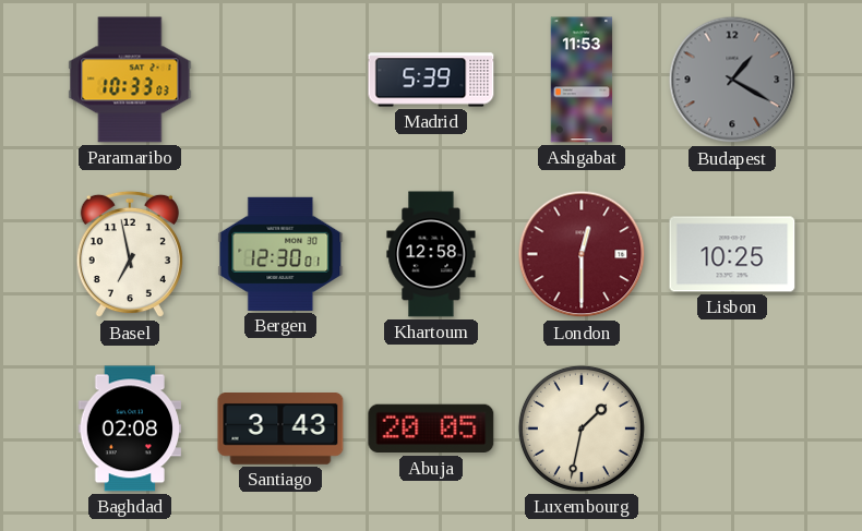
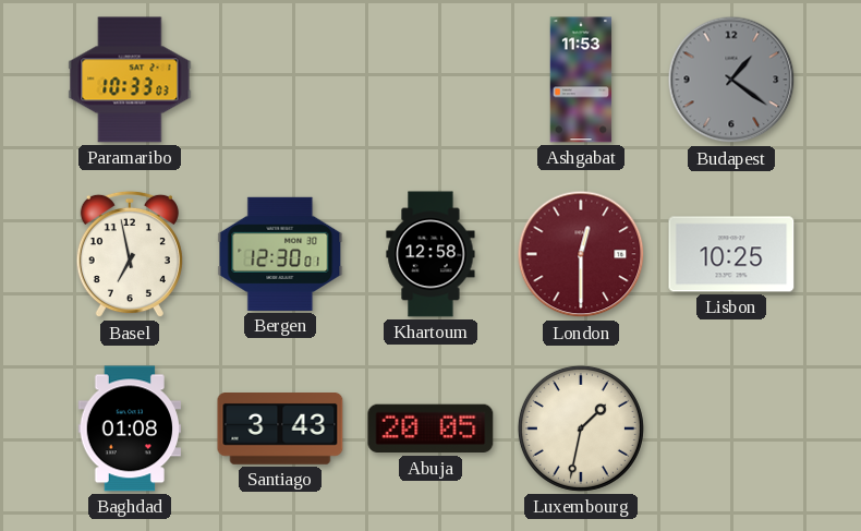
Madrid: 5:39 -> none
Budapest: 1:20 -> 1:21
Baghdad: 02:08 -> 01:08
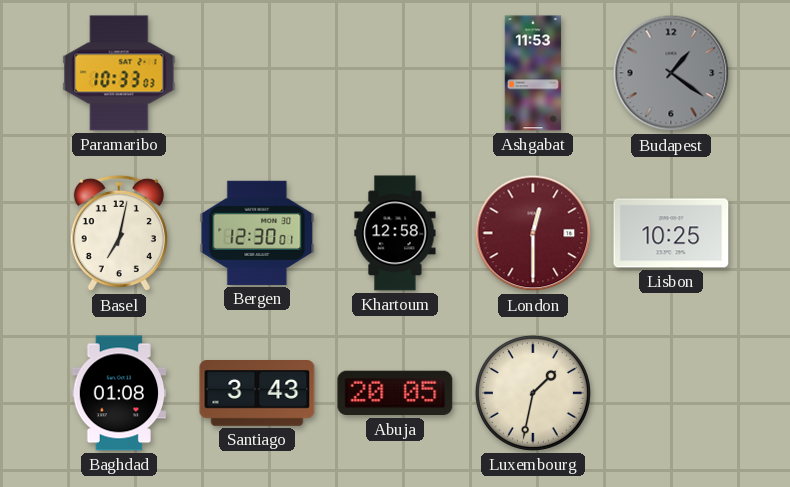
Basel: 6:58 -> 7:02
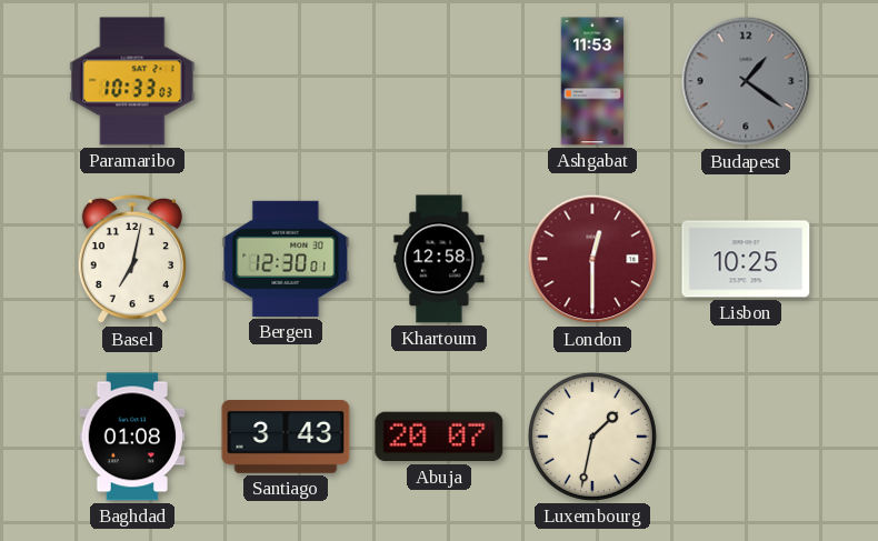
Abuja: 20:05 -> 20:07
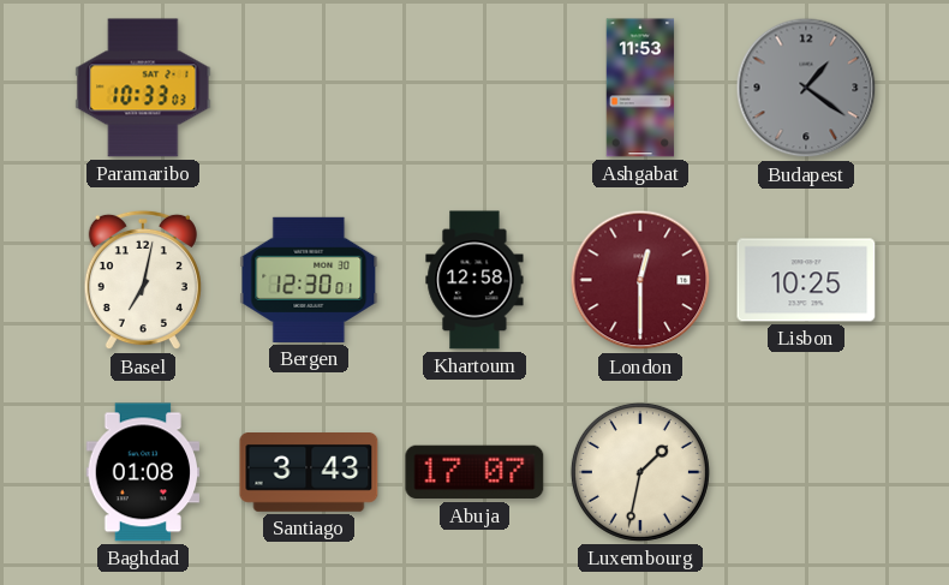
Abuja: 20:07 -> 17:07
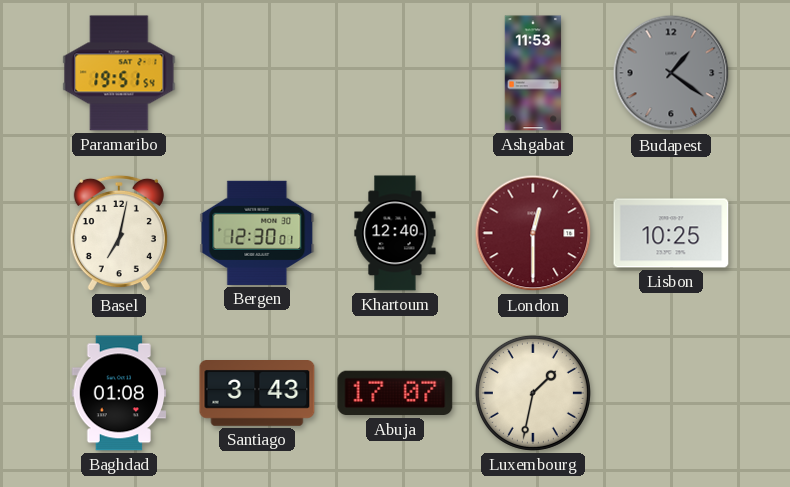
Paramaribo: 10:33 -> 19:51
Khartoum: 12:58 -> 12:40
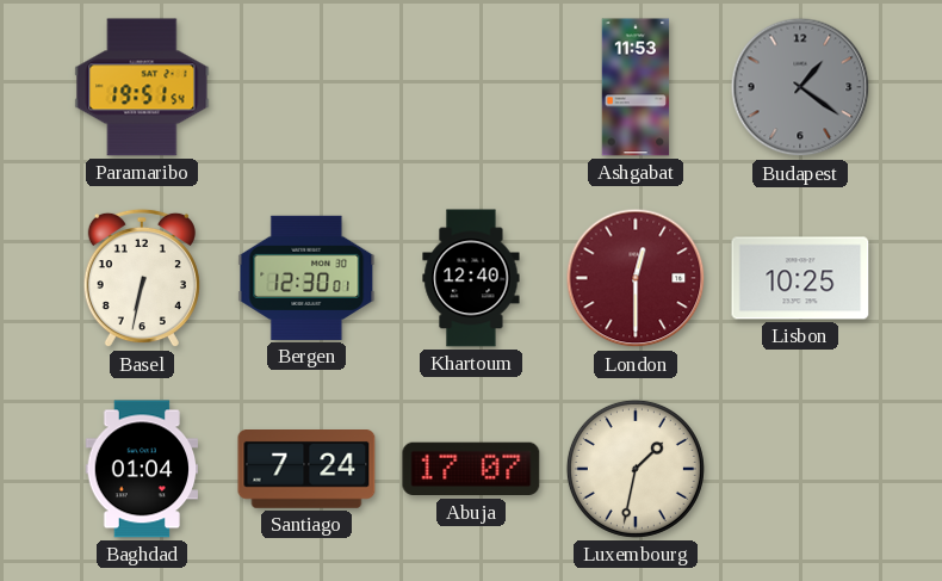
Basel: 7:02 -> 6:32
Baghdad: 01:08 -> 01:04
Santiago: 3:43 -> 7:24
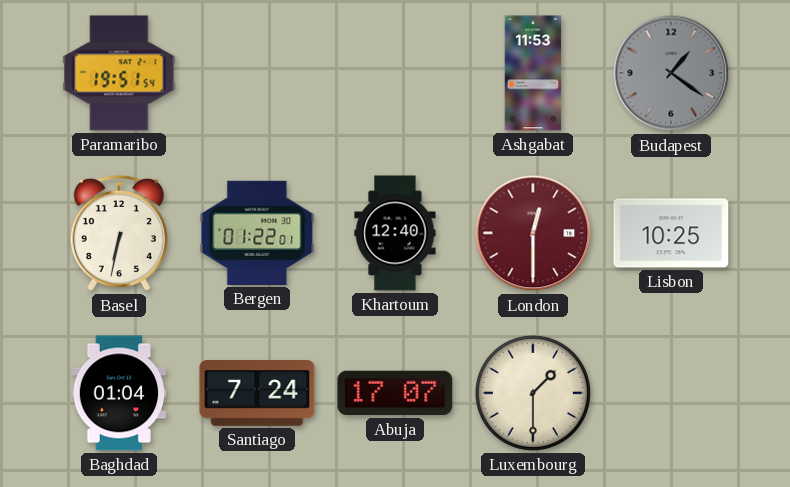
Bergen: 12:30 -> 01:22
Luxembourg: 1:32 -> 1:30
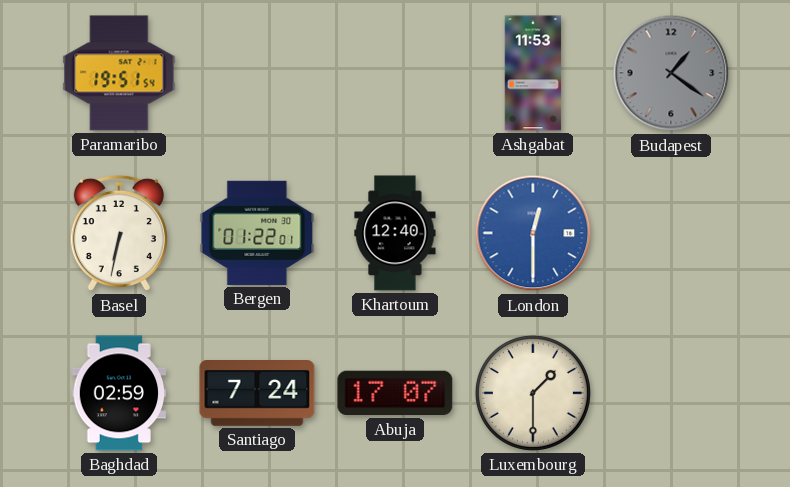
London dial: burgundy -> blue
Lisbon: 10:25 -> none
Baghdad: 01:04 -> 02:59
